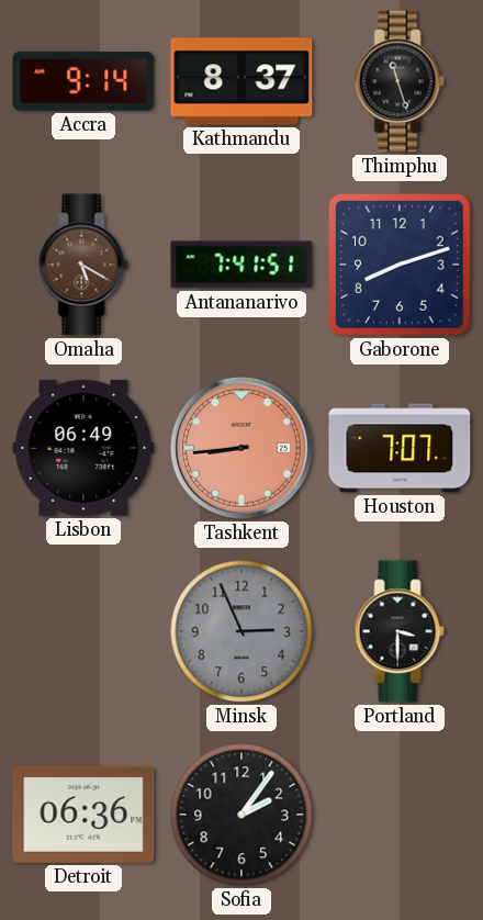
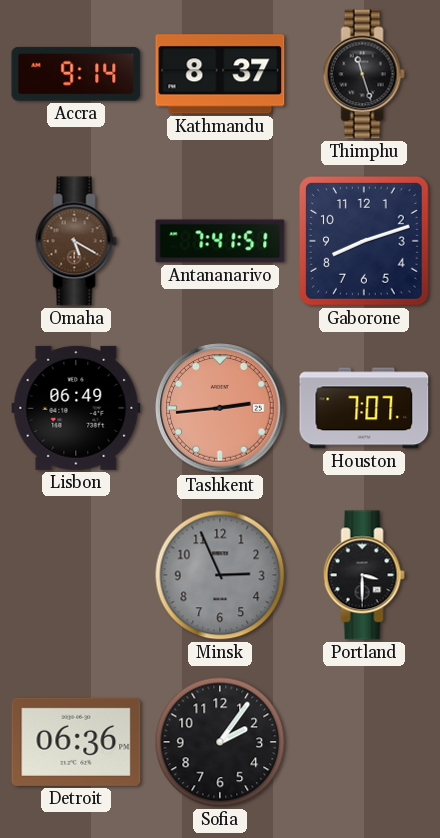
Tashkent: 8:44 -> 2:44
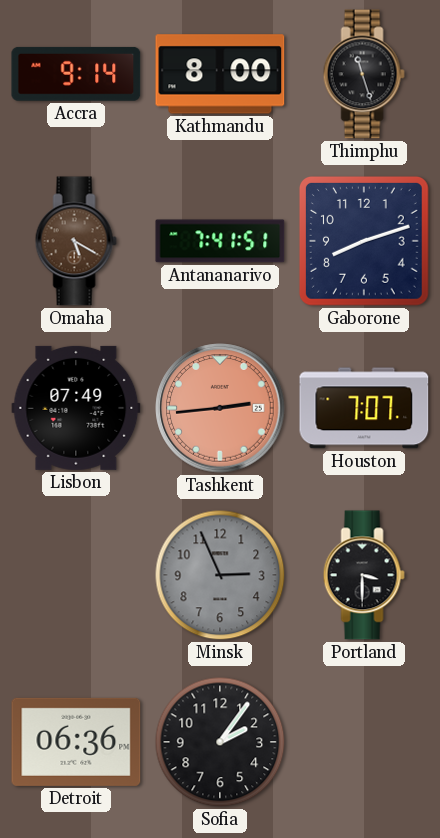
Kathmandu: 8:37 -> 8:00
Lisbon: 06:49 -> 07:49
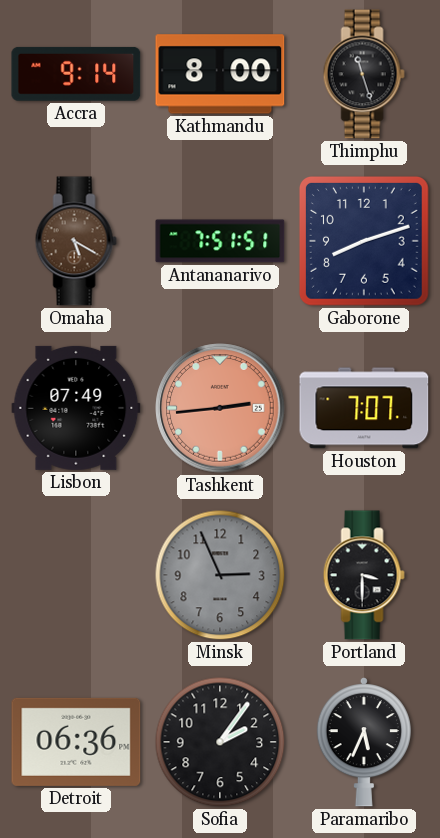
Antananarivo: 7:41 -> 7:51
Paramaribo: none -> 5:34
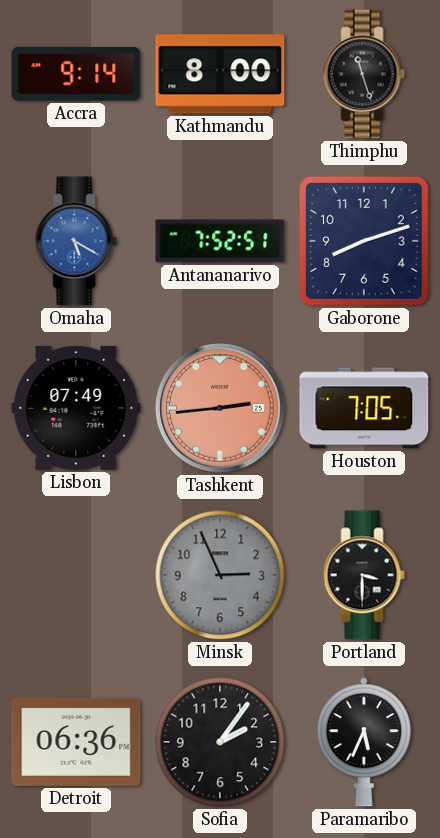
Omaha dial: brown -> blue
Antananarivo: 7:51 -> 7:52
Houston: 7:07 -> 7:05
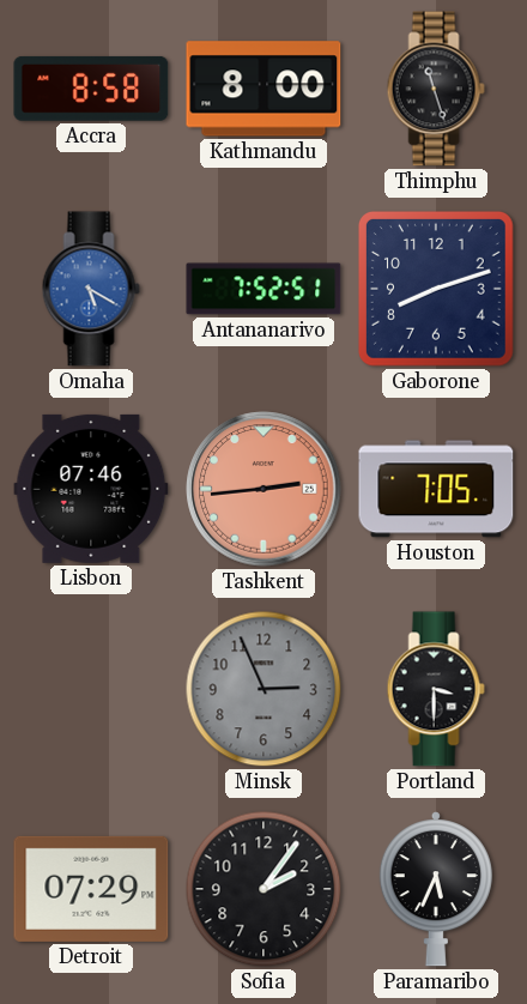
Accra: 9:14 -> 8:58
Lisbon: 07:49 -> 07:46
Detroit: 06:36 -> 07:29
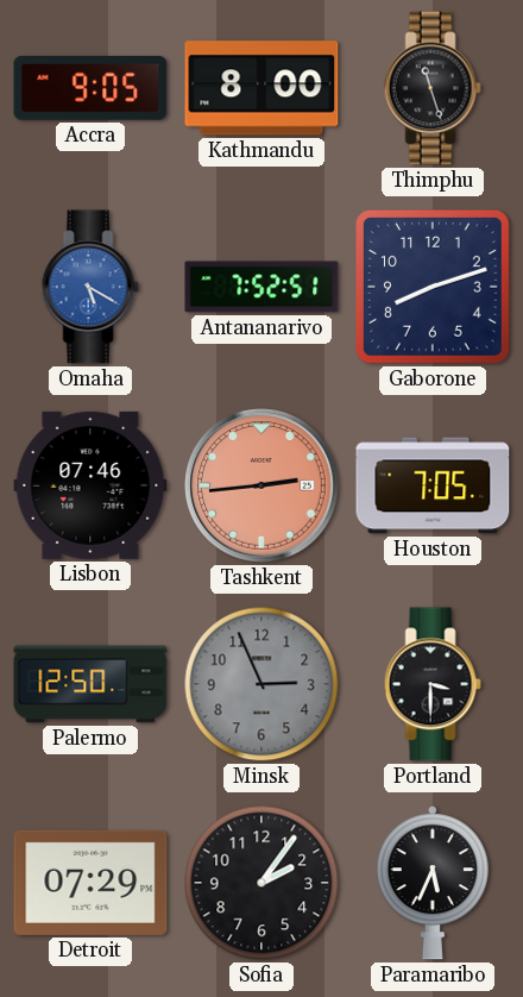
Accra: 8:58 -> 9:05
Palermo: none -> 12:50
